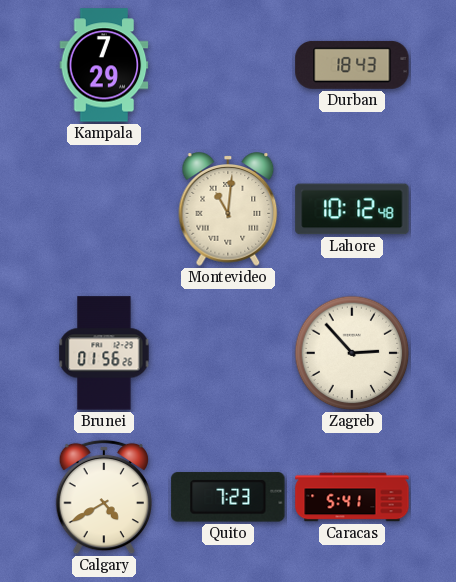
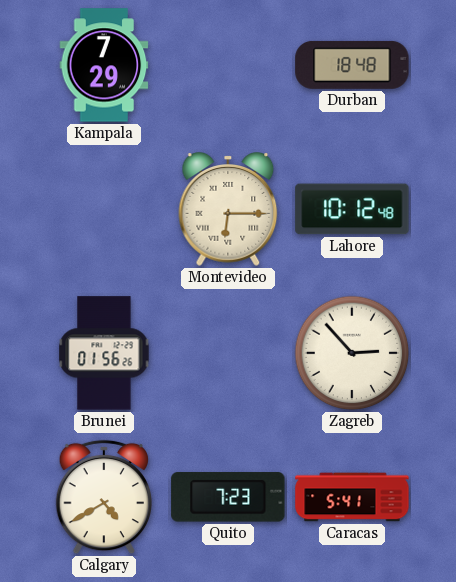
Durban: 18:43 -> 18:48
Montevideo: 11:01 -> 6:15
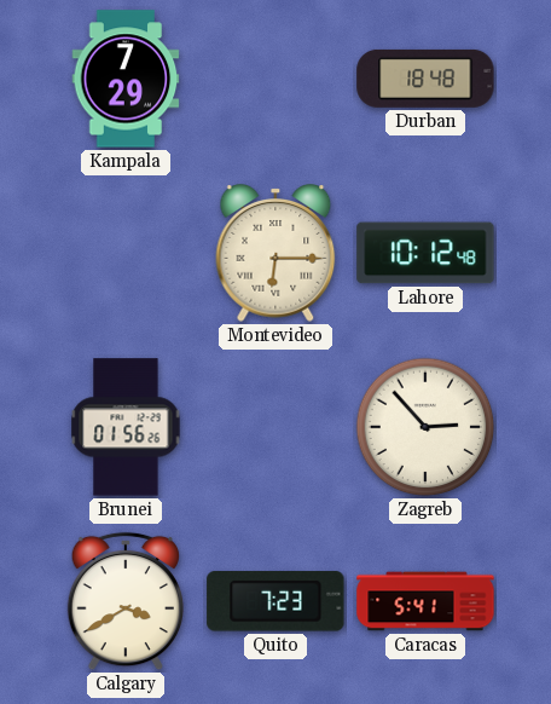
Calgary: 4:40 -> 3:40
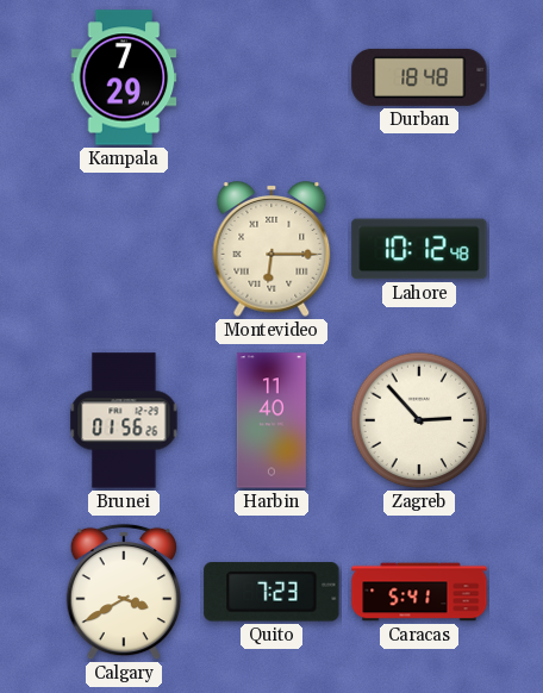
Harbin: none -> 11:40
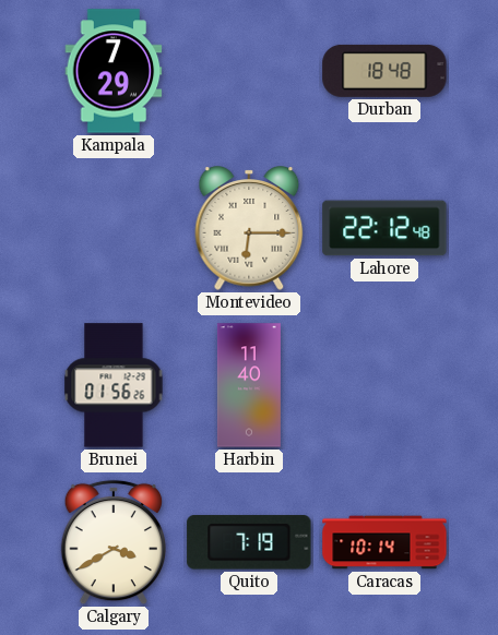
Lahore: 10:12 -> 22:12
Zagreb: 2:53 -> none
Quito: 7:23 -> 7:19
Caracas: 5:41 -> 10:14
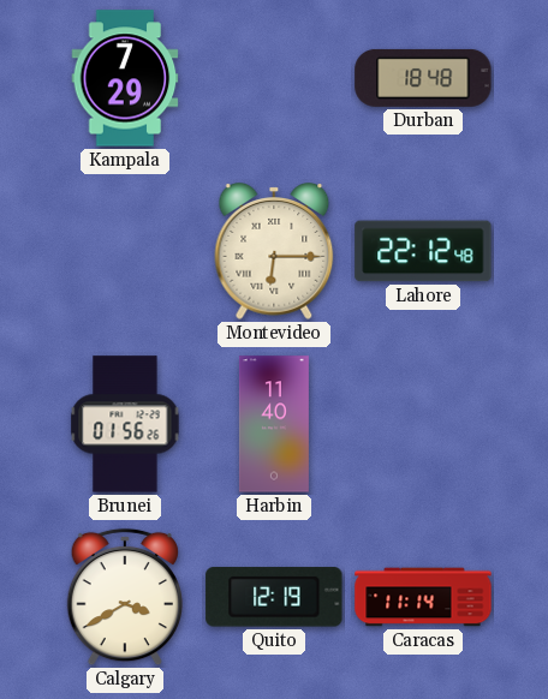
Quito: 7:19 -> 12:19
Caracas: 10:14 -> 11:14
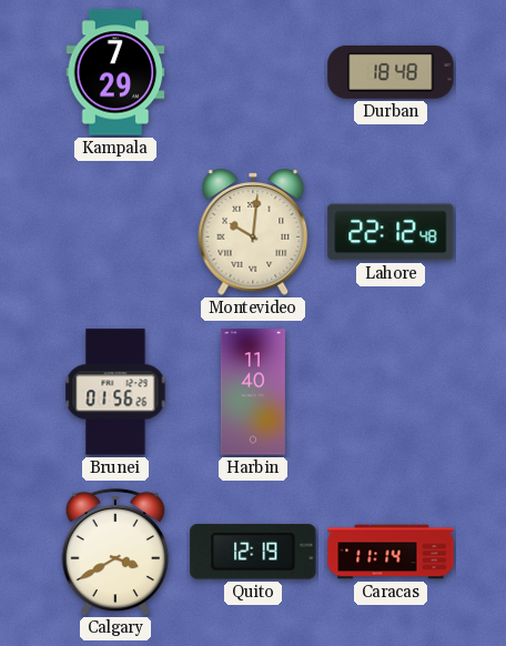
Montevideo: 6:15 -> 10:01
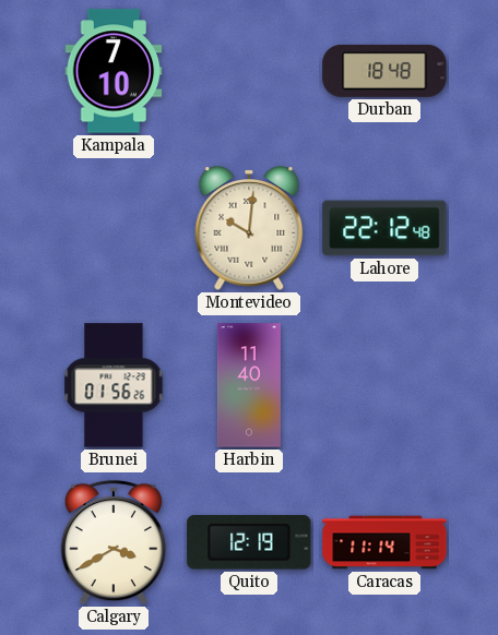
Kampala: 7:29 -> 7:10
